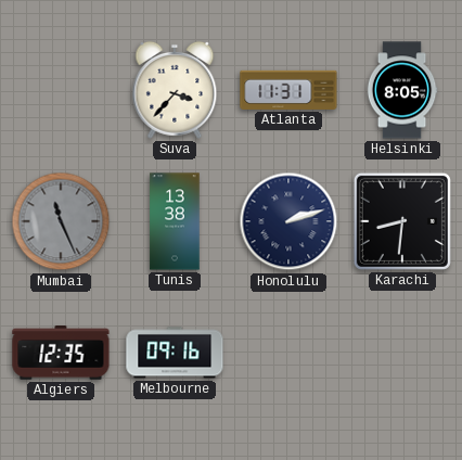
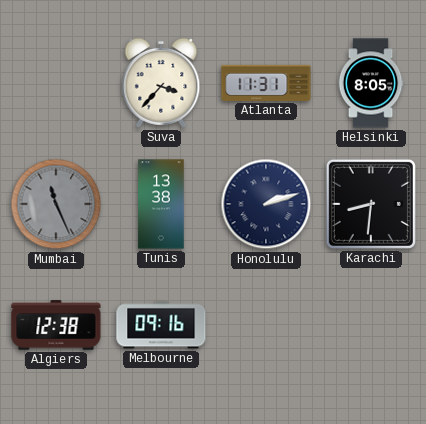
Algiers: 12:35 -> 12:38
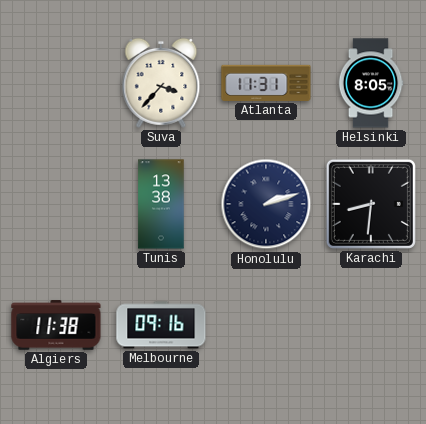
Mumbai: 11:26 -> none
Algiers: 12:38 -> 11:38
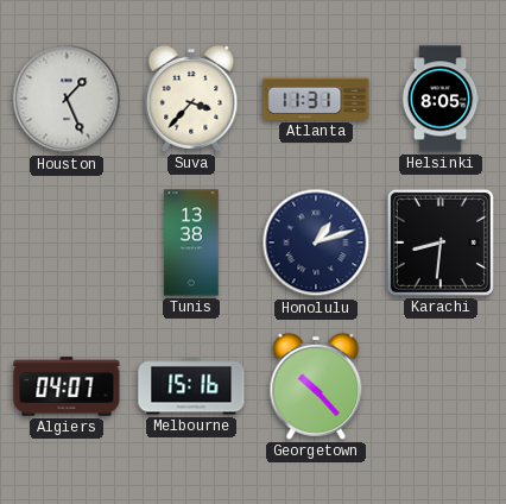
Houston: none -> 1:26
Honolulu: 2:12 -> 1:12
Algiers: 11:38 -> 04:07
Melbourne: 09:16 -> 15:16
Georgetown: none -> 10:23
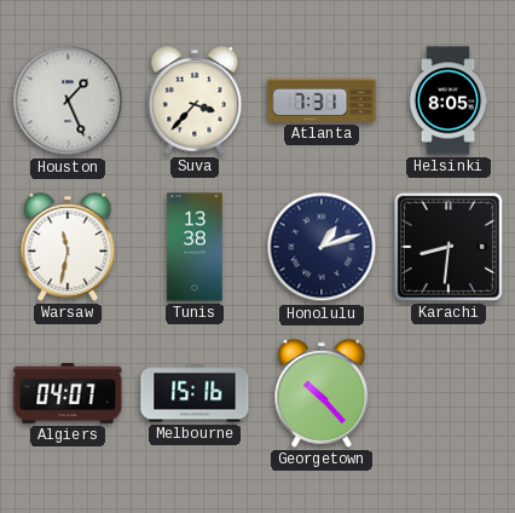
Atlanta: 11:31 -> 7:31
Warsaw: none -> 11:32
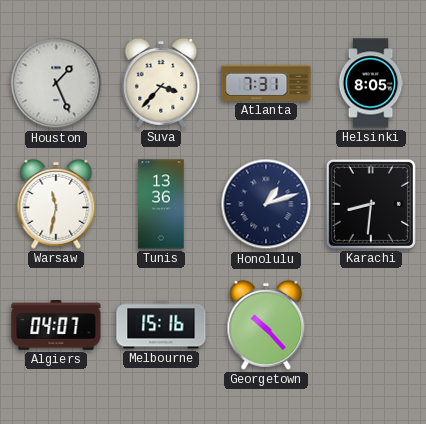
Tunis: 13:38 -> 13:36
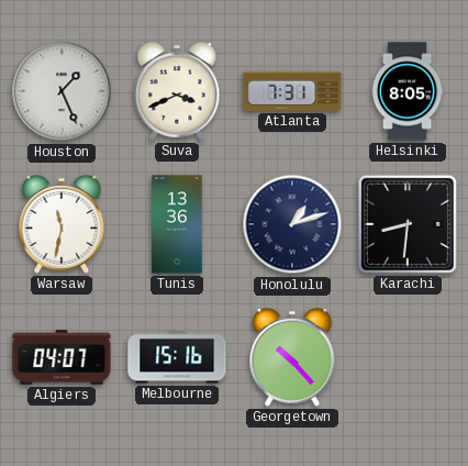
Suva: 3:37 -> 3:41
